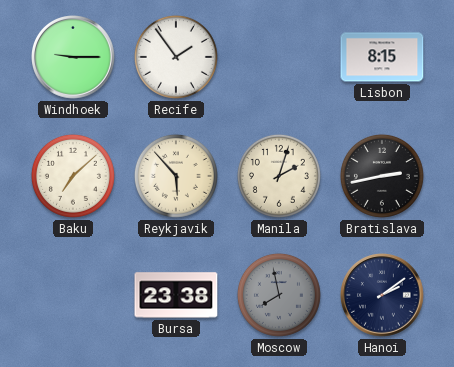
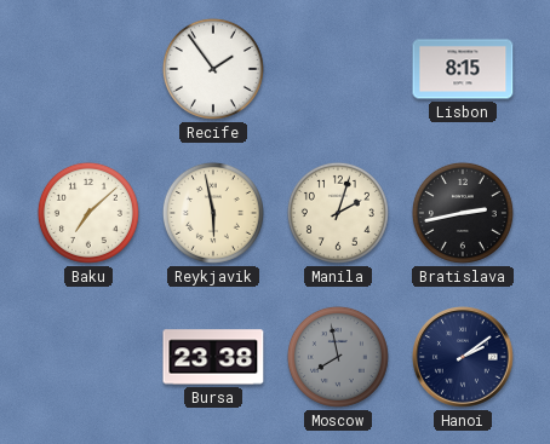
Windhoek: 9:15 -> none
Reykjavik: 5:53 -> 5:58
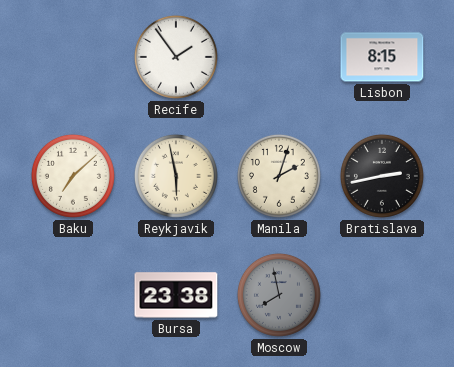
Hanoi: 2:09 -> none
